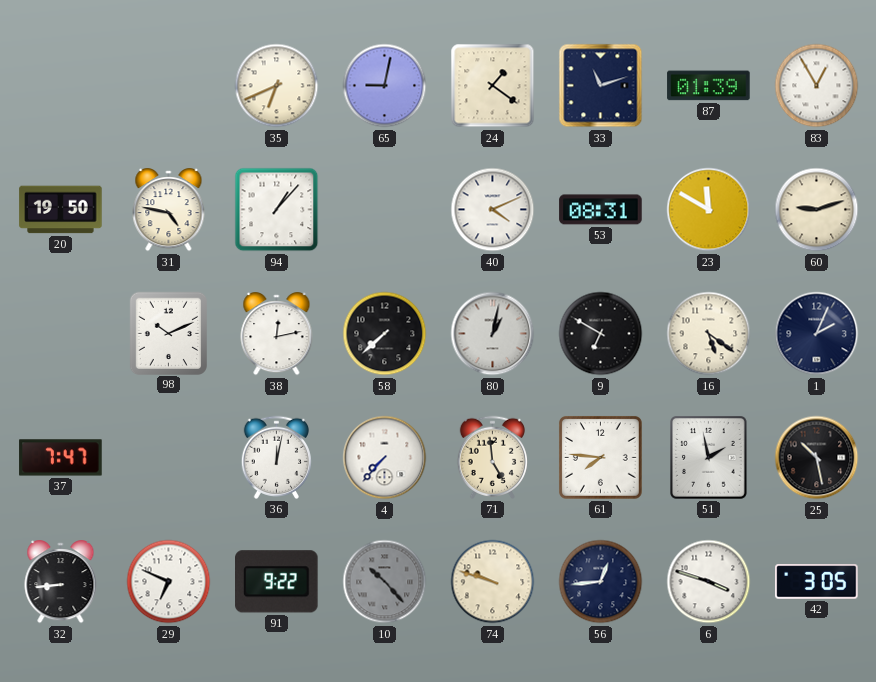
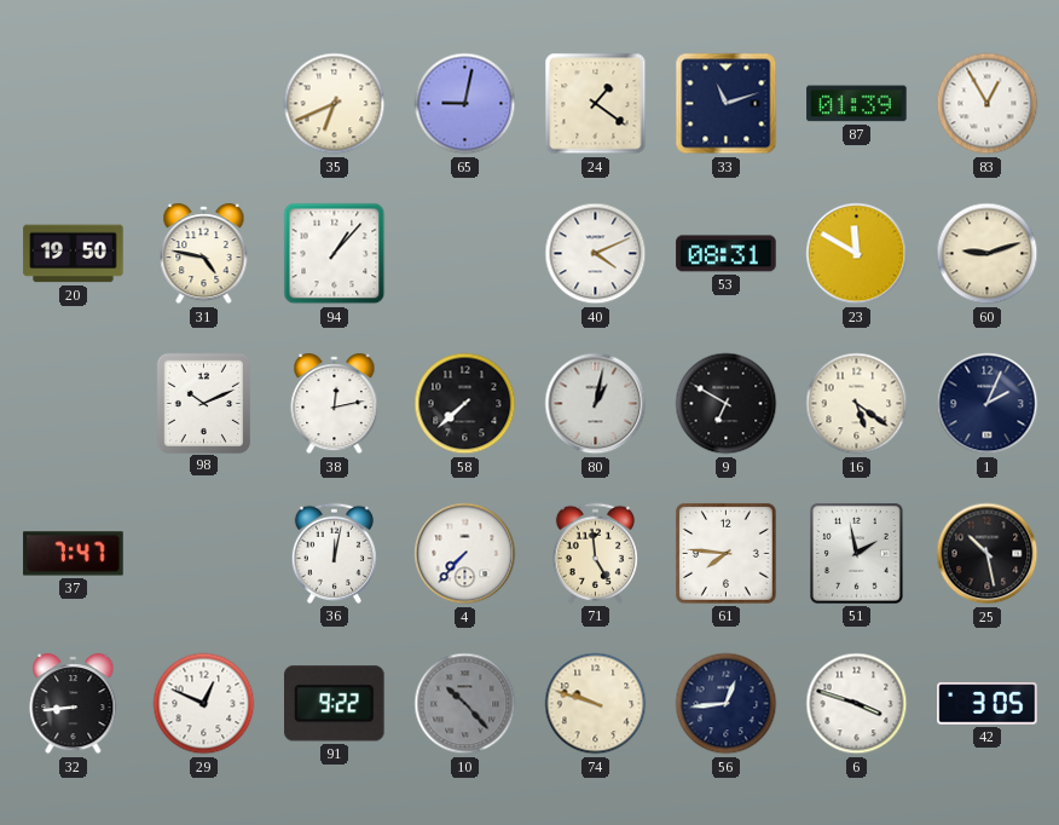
29: 6:49 -> 12:49
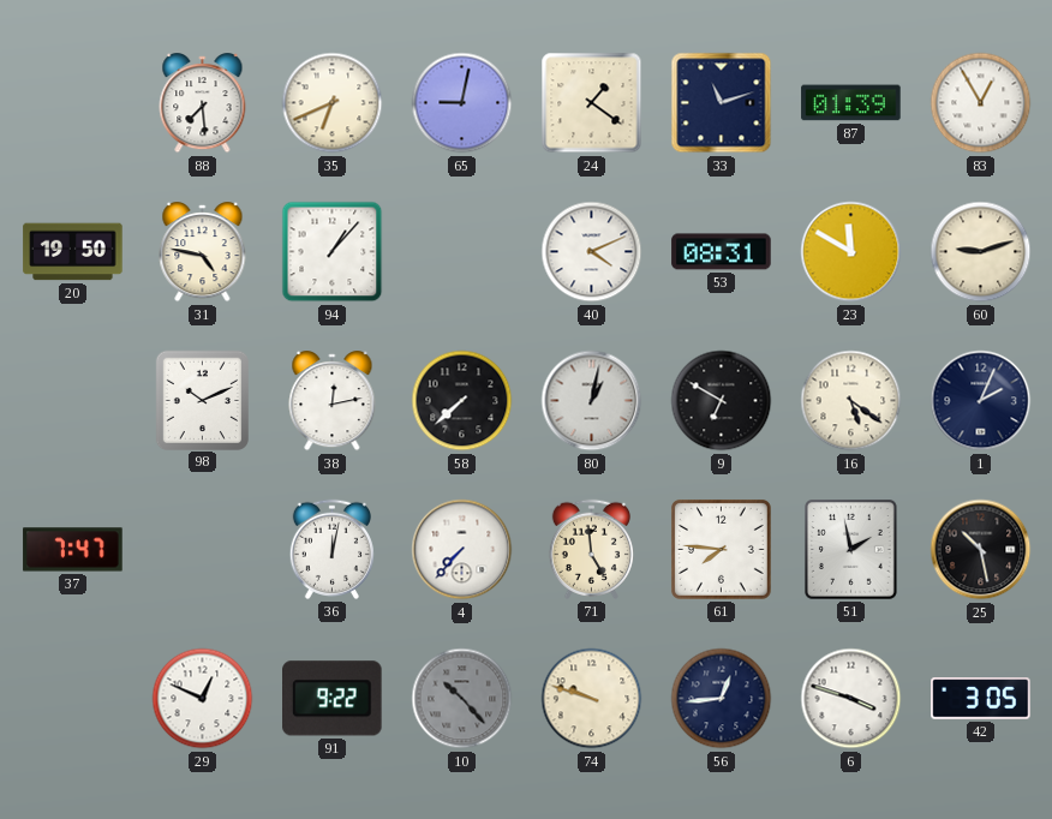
88: none -> 7:29
32: 8:44 -> none
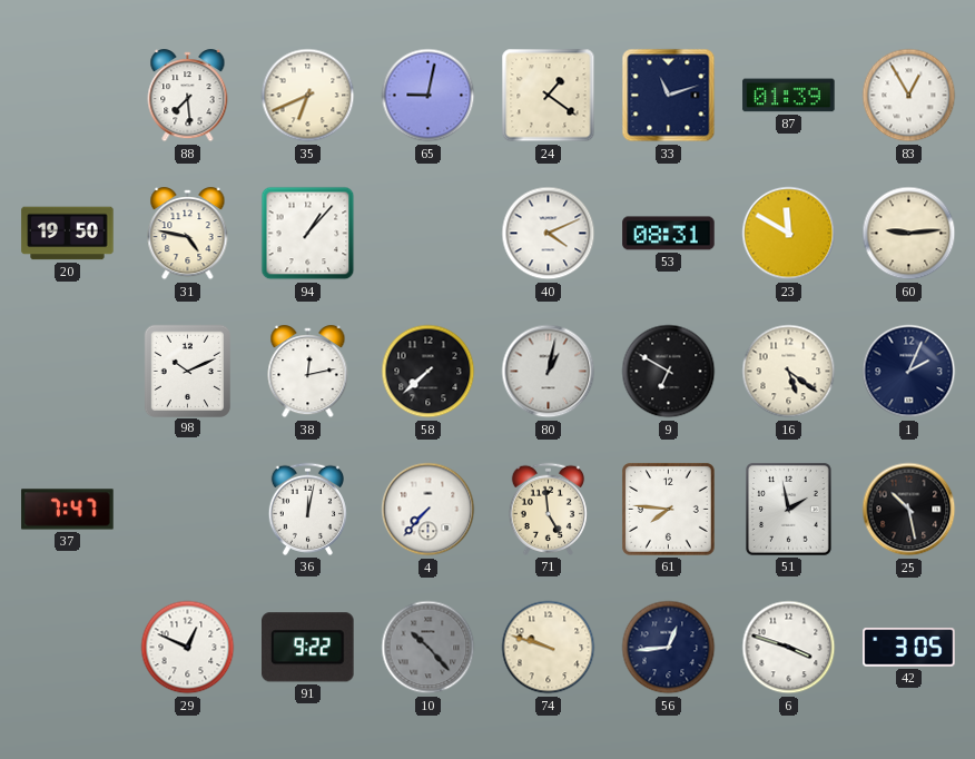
60: 9:12 -> 9:14
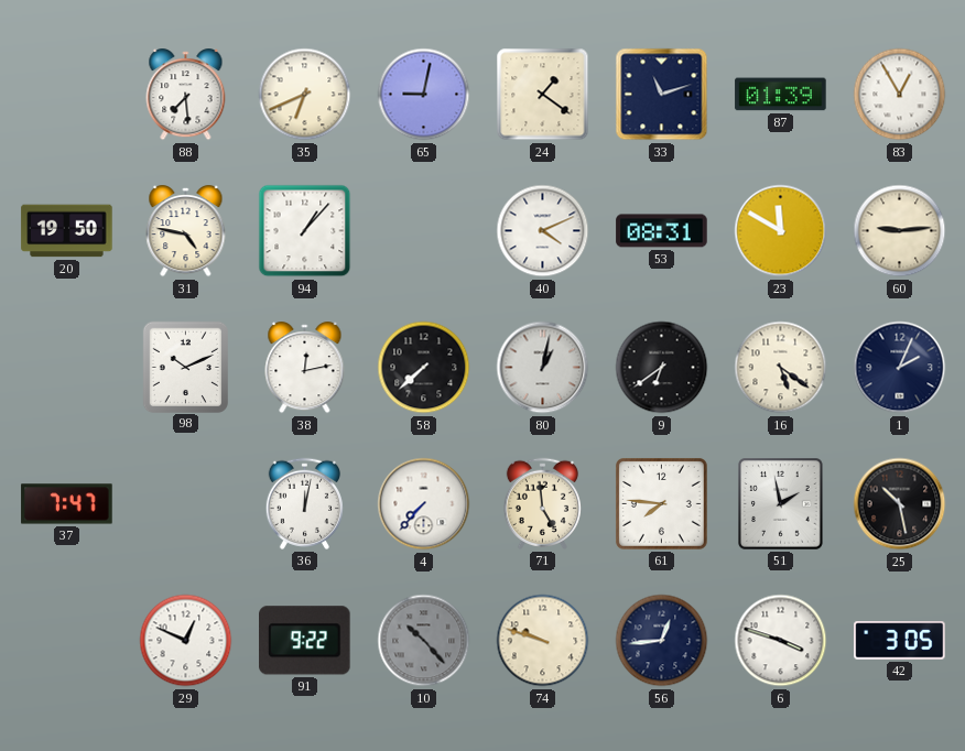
9: 6:50 -> 6:39
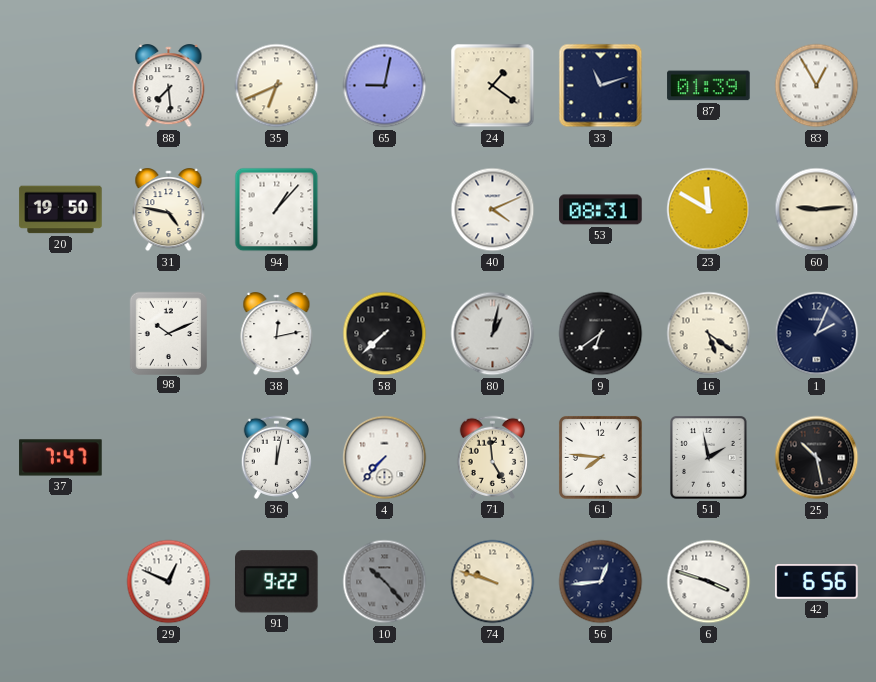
42: 3:05 -> 6:56
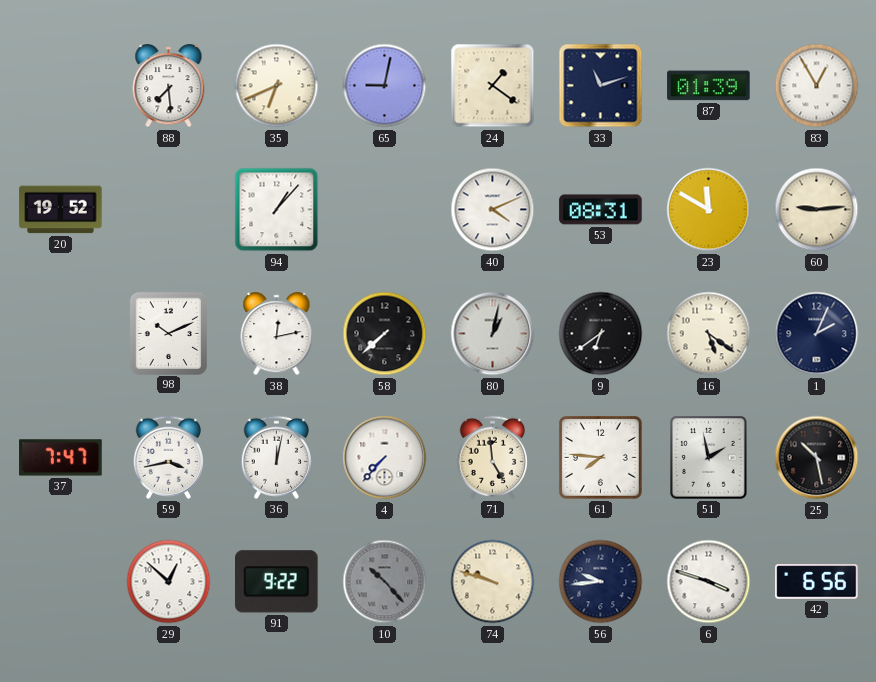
20: 19:50 -> 19:52
31: 4:47 -> none
59: none -> 3:43
29: 12:49 -> 12:52
56: 12:44 -> 9:44
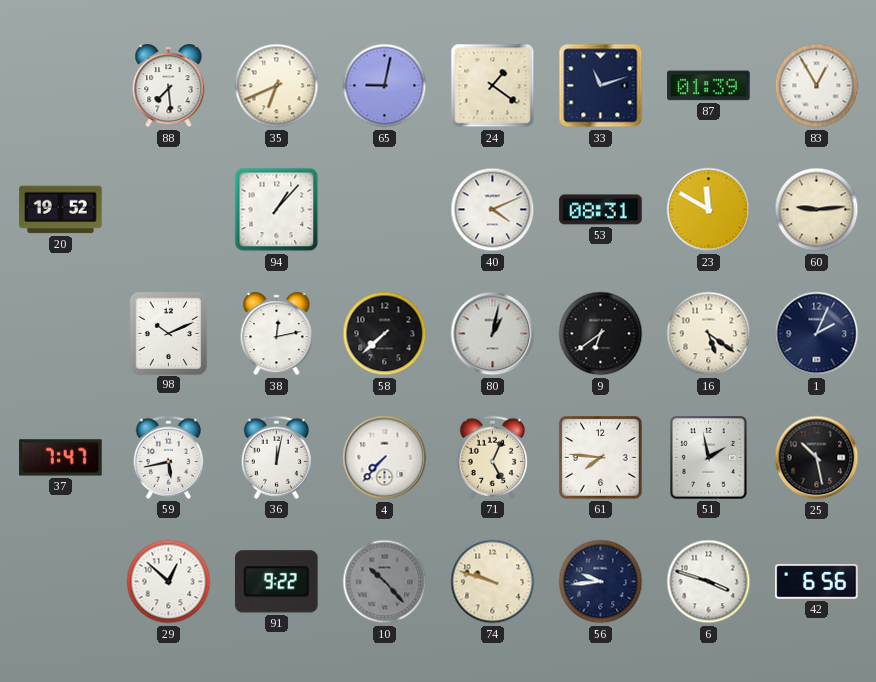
59: 3:43 -> 5:43
71: 4:59 -> 5:04
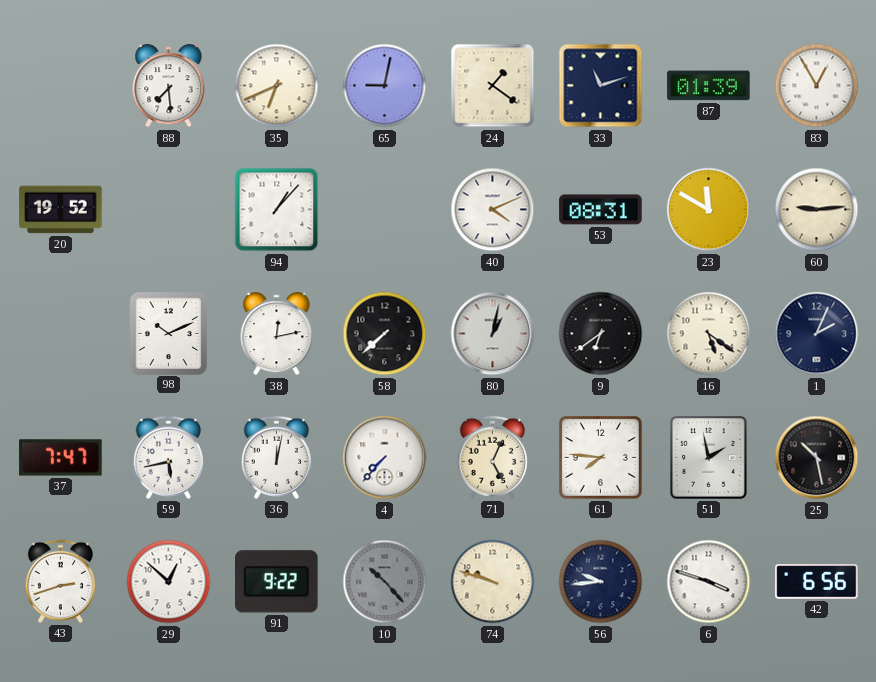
43: none -> 2:42
